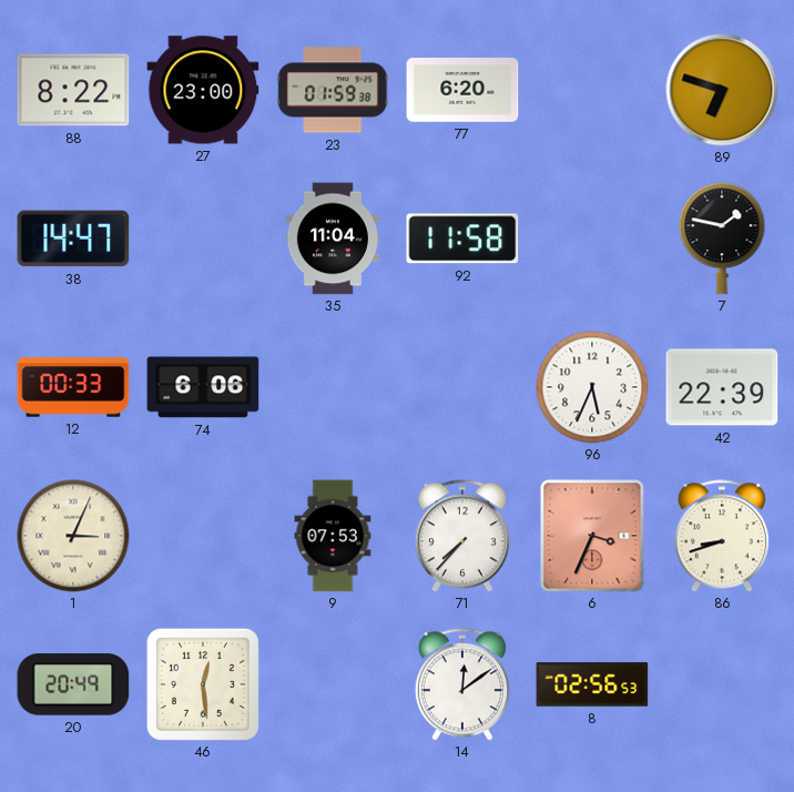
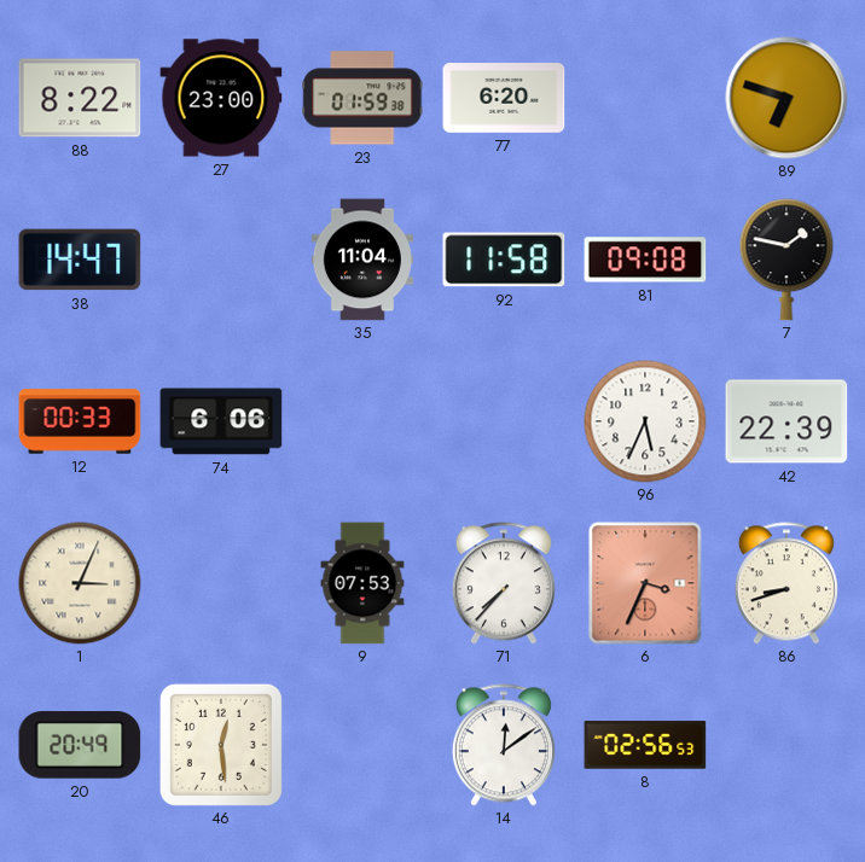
81: none -> 09:08
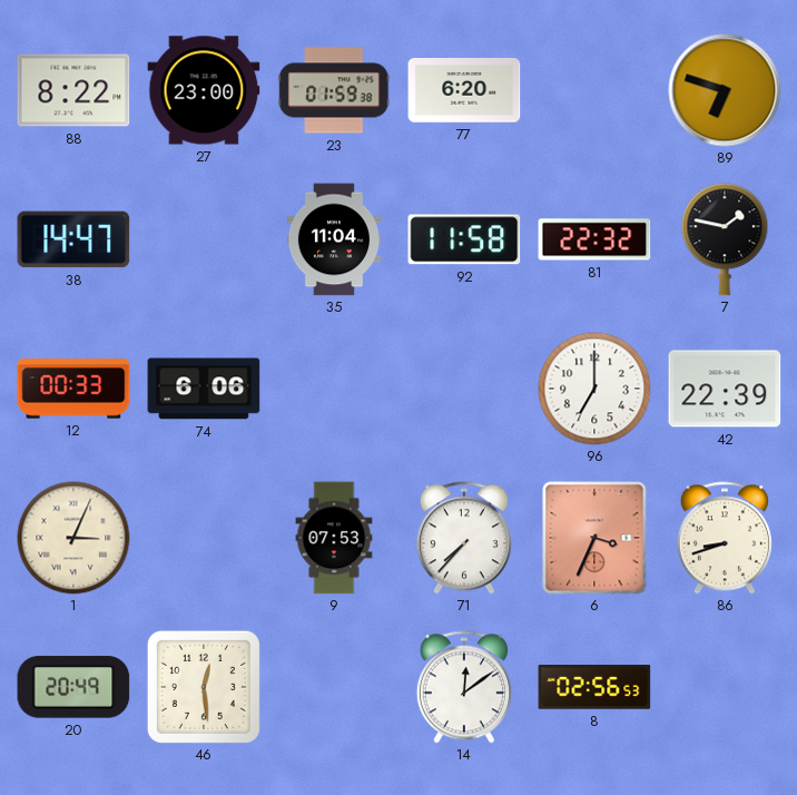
81: 09:08 -> 22:32
96: 5:34 -> 7:00
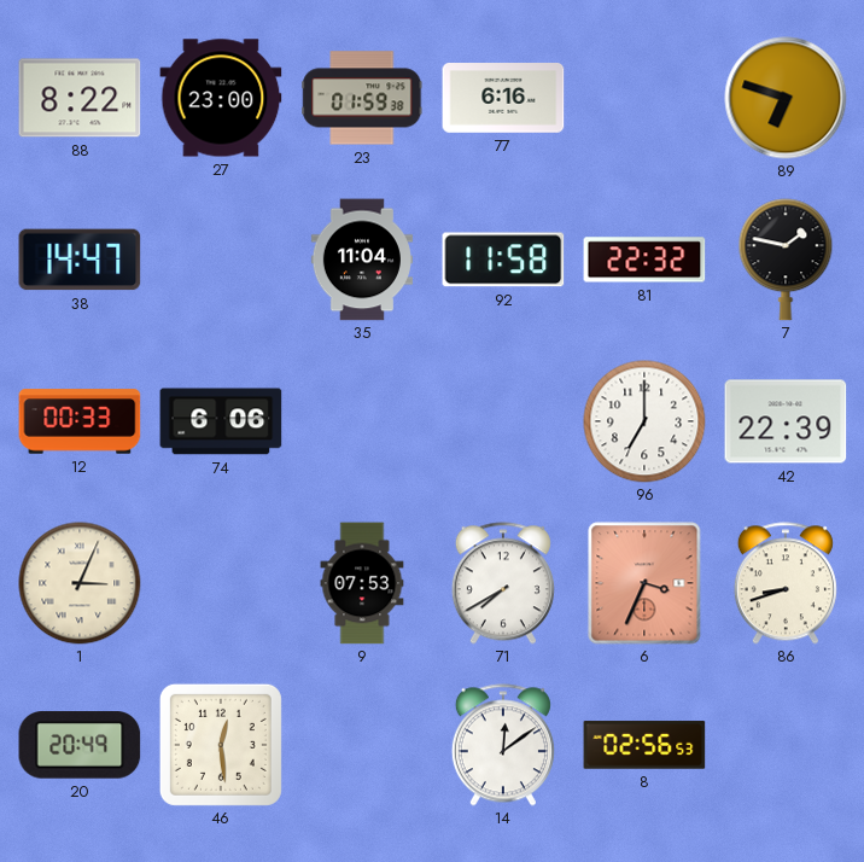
77: 6:20 -> 6:16
71: 7:37 -> 7:40
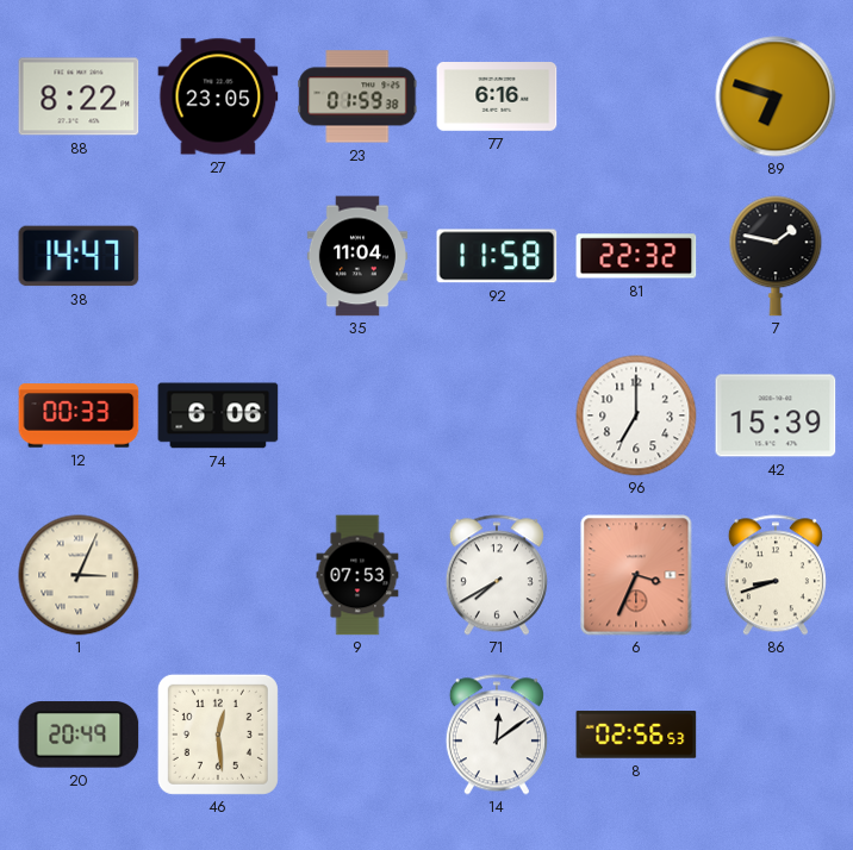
27: 23:00 -> 23:05
42: 22:39 -> 15:39
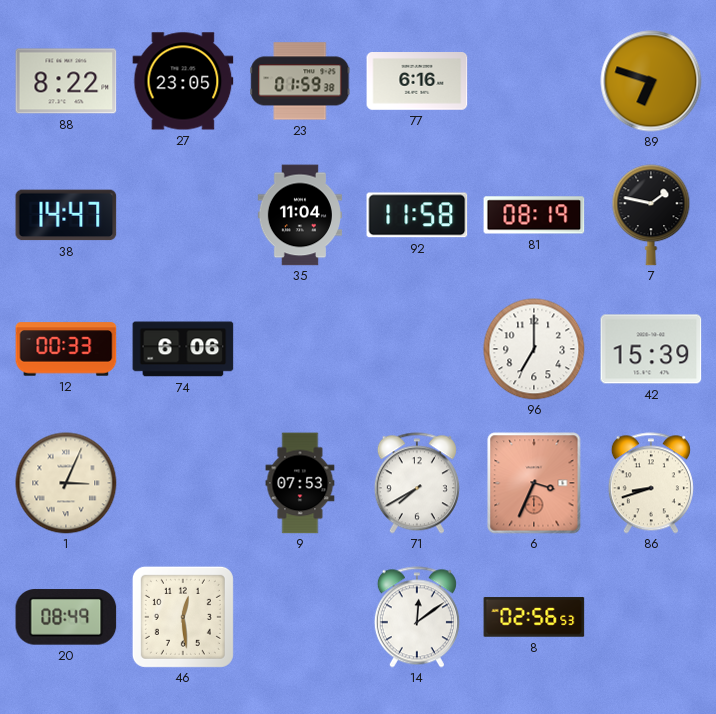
81: 22:32 -> 08:19
20: 20:49 -> 08:49
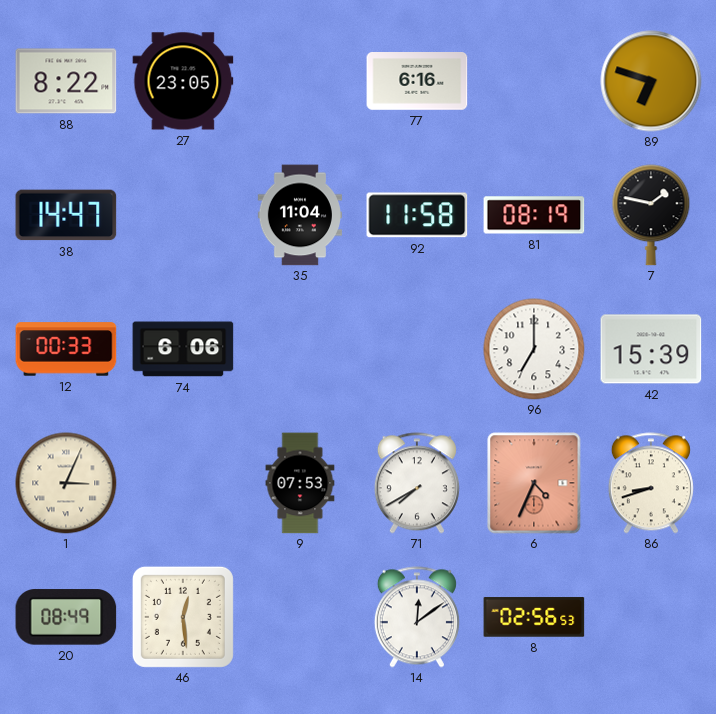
23: 01:59 -> none
6: 3:34 -> 4:34
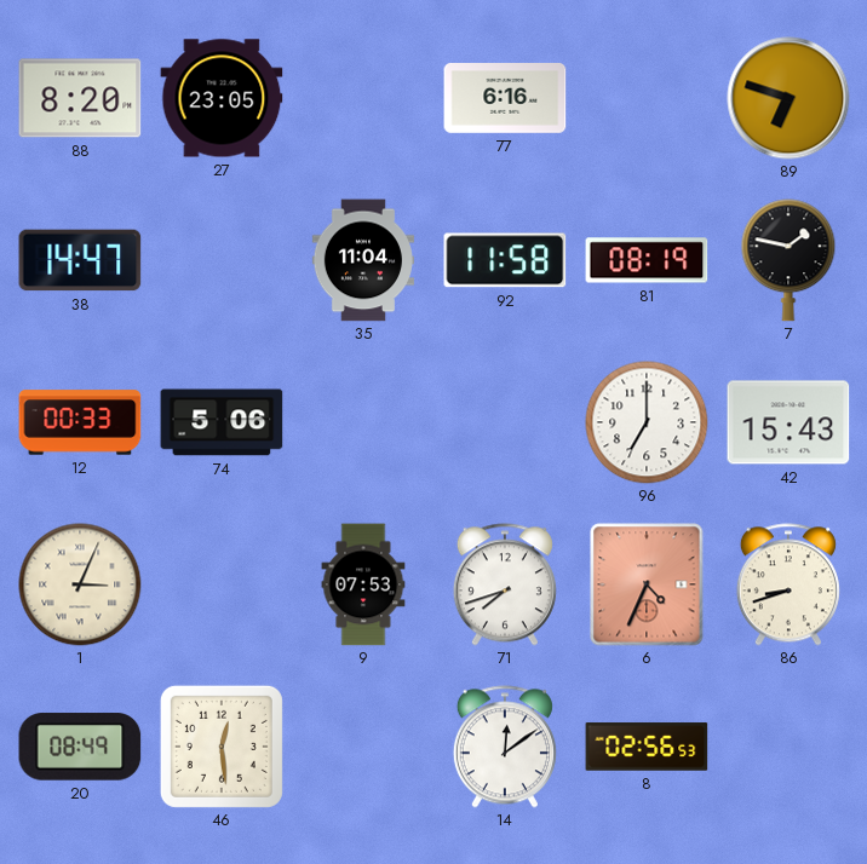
88: 8:22 -> 8:20
74: 6:06 -> 5:06
42: 15:39 -> 15:43
71: 7:40 -> 7:42
